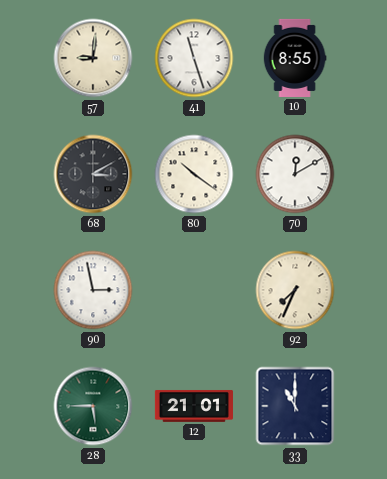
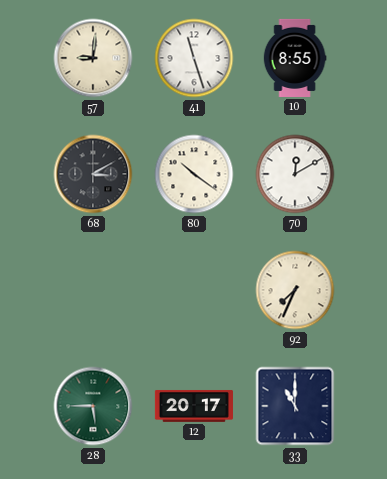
90: 2:58 -> none
12: 21:01 -> 20:17
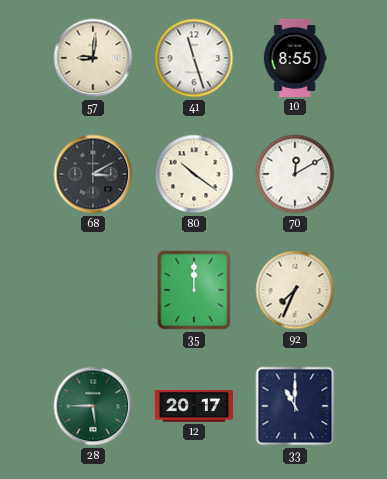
35: none -> 12:00
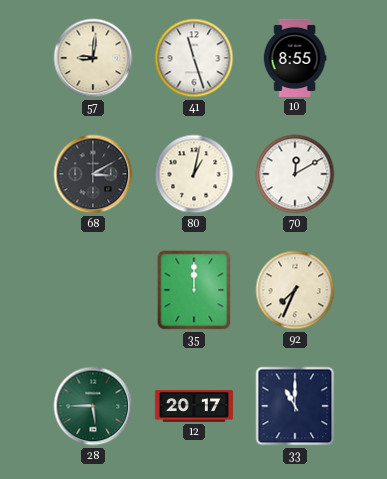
80: 10:21 -> 1:02
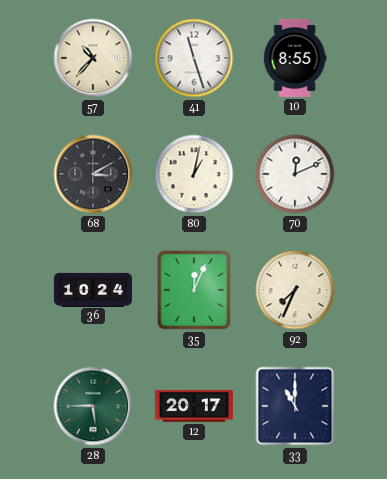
57: 9:01 -> 10:37
70: 12:10 -> 12:11
36: none -> 10:24
35: 12:00 -> 12:04
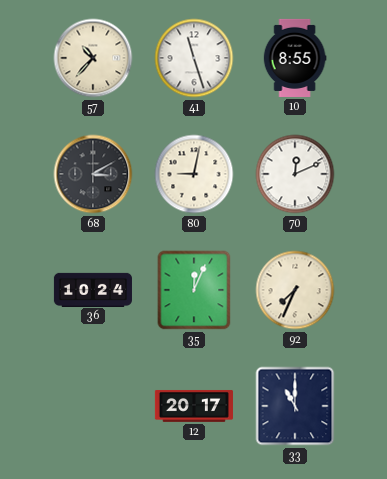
80: 1:02 -> 9:02
28: 5:45 -> none
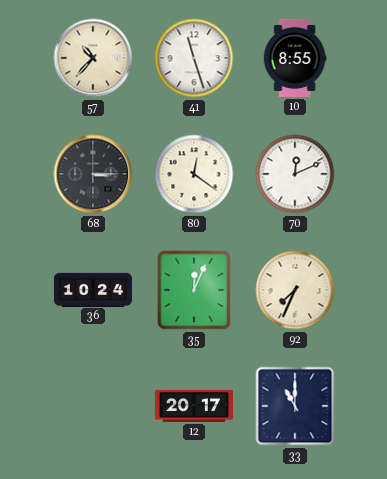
68: 3:10 -> 3:15
80: 9:02 -> 12:21
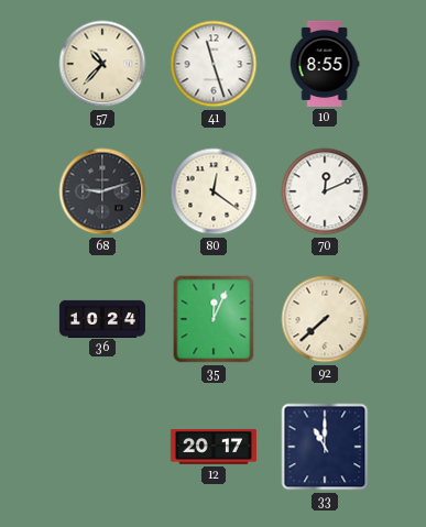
68: 3:15 -> 9:12
92: 7:34 -> 7:38
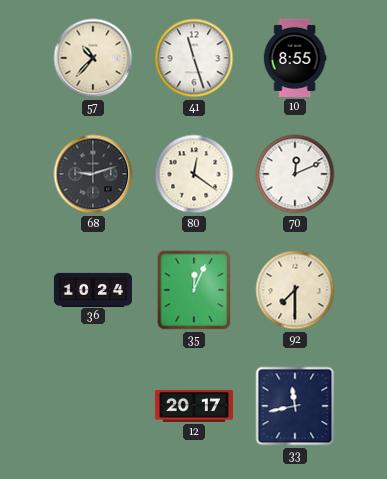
92: 7:38 -> 7:30
33: 11:00 -> 11:43
